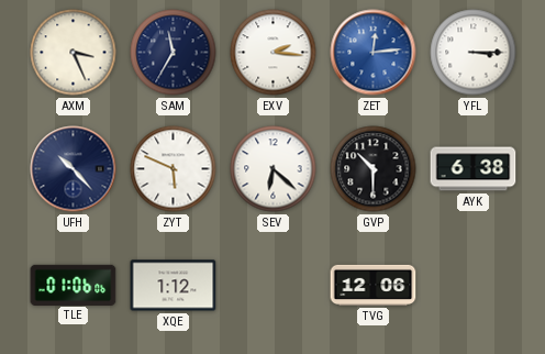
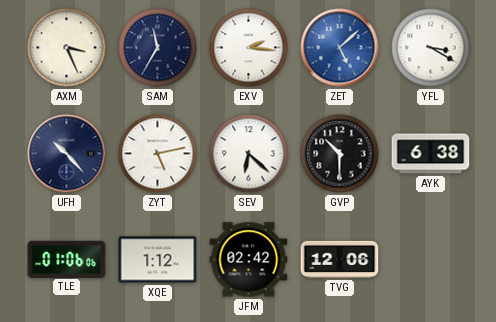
ZET: 12:14 -> 5:08
YFL: 3:15 -> 3:20
ZYT: 5:49 -> 5:13
JFM: none -> 02:42
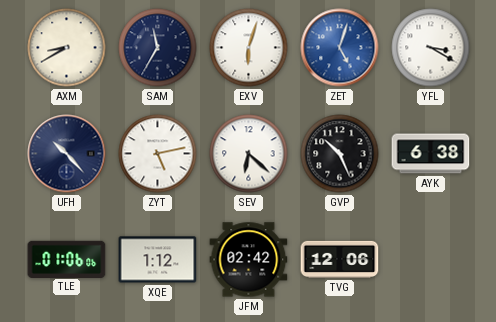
AXM: 3:26 -> 8:40
EXV: 2:16 -> 6:03
ZET: 5:08 -> 5:03
GVP: 10:30 -> 10:26
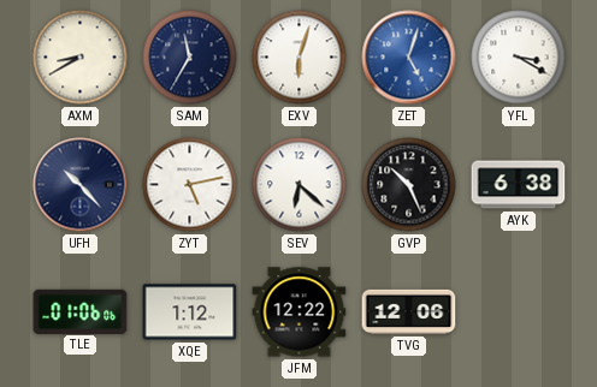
JFM: 02:42 -> 12:22
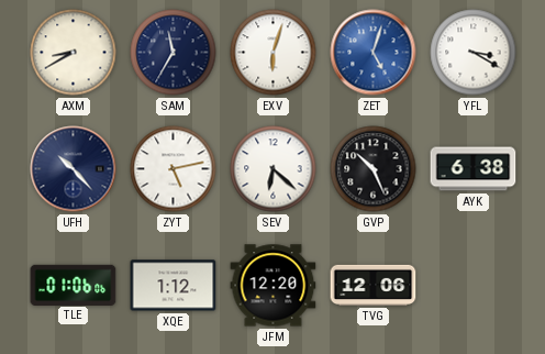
JFM: 12:22 -> 12:20
